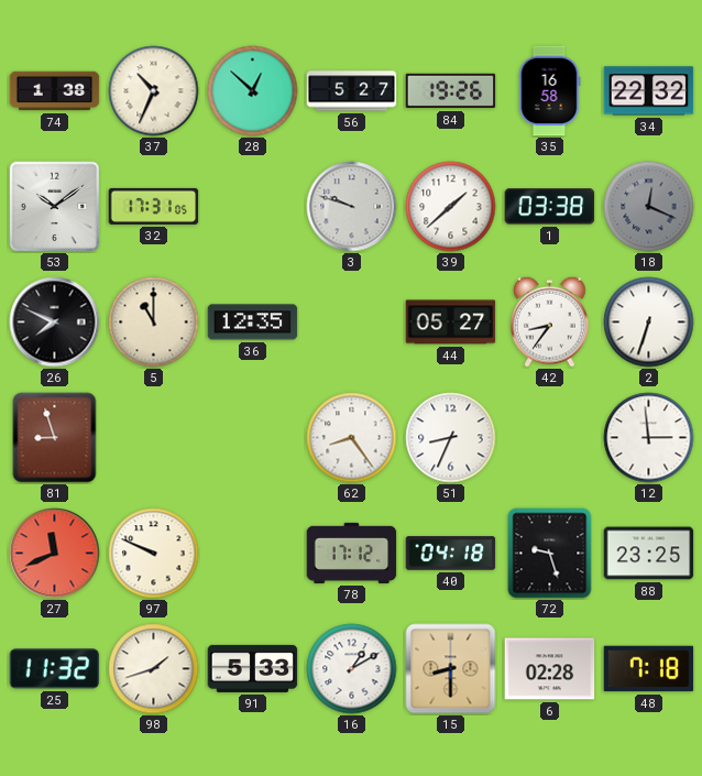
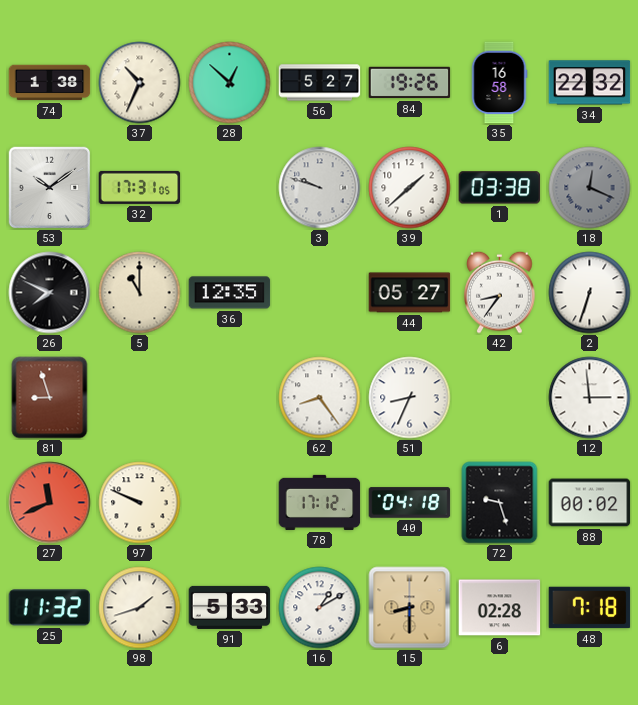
88: 23:25 -> 00:02
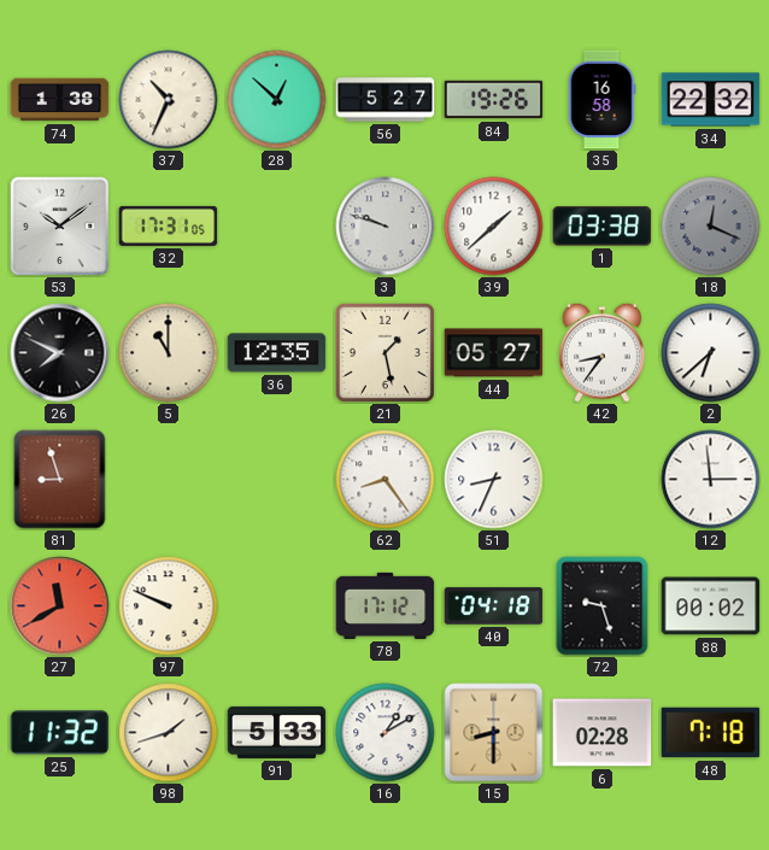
21: none -> 1:28
2: 6:33 -> 6:38
27: 11:41 -> 11:40
